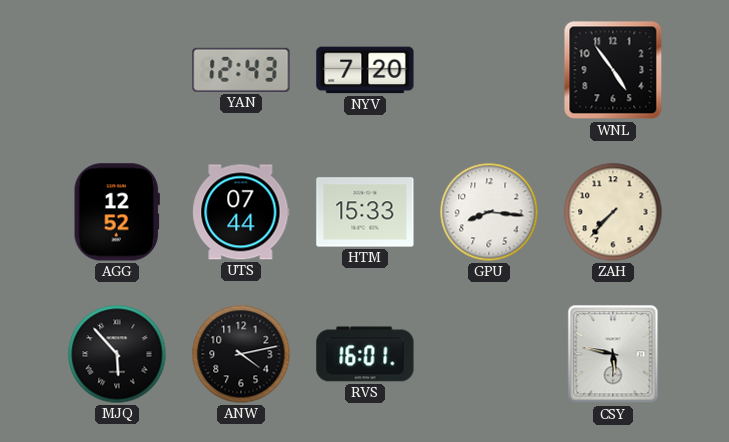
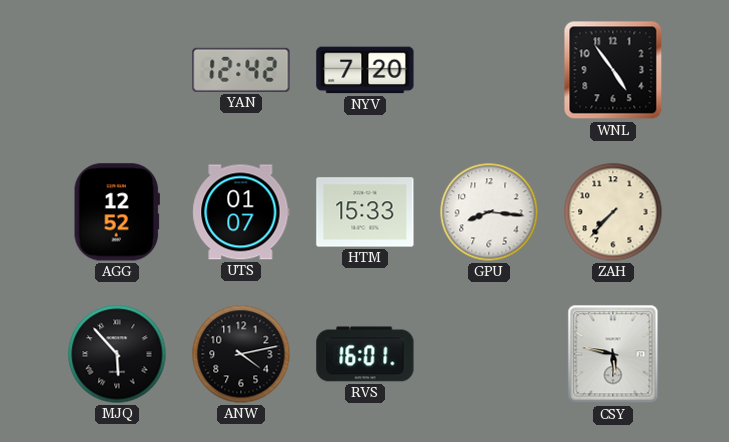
YAN: 12:43 -> 12:42
UTS: 07:44 -> 01:07
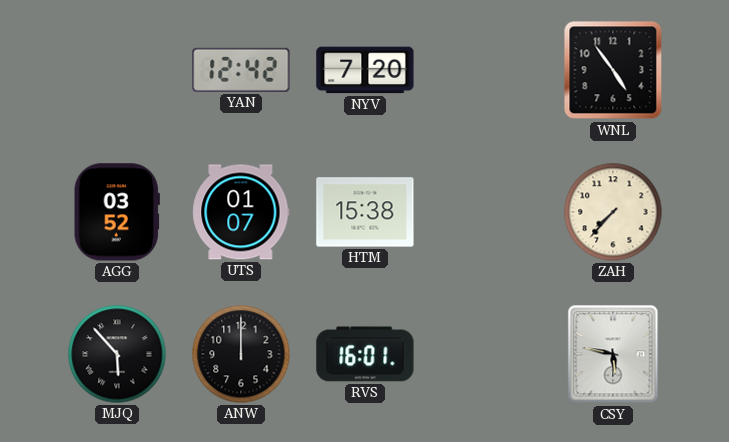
AGG: 12:52 -> 03:52
HTM: 15:33 -> 15:38
GPU: 8:16 -> none
ANW: 4:13 -> 12:00
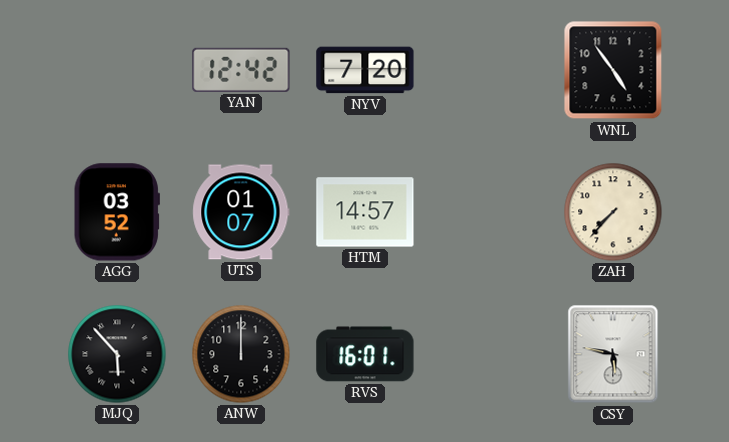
HTM: 15:38 -> 14:57
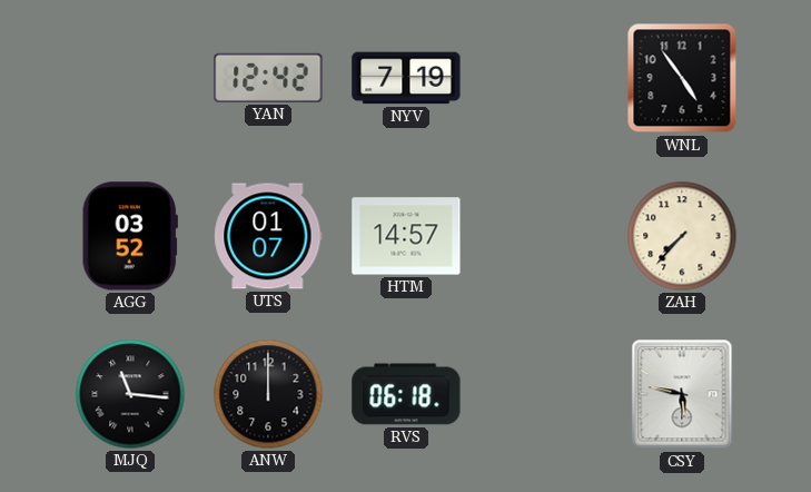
NYV: 7:20 -> 7:19
MJQ: 5:53 -> 11:16
RVS: 16:01 -> 06:18
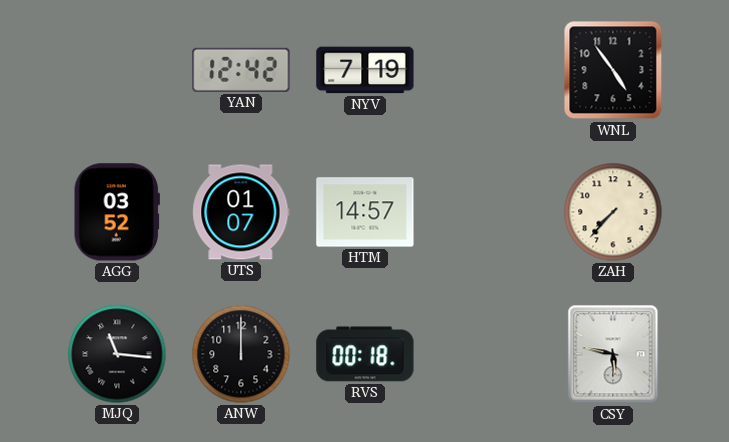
RVS: 06:18 -> 00:18
